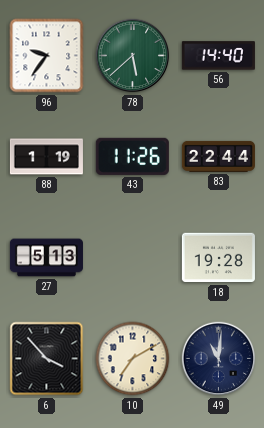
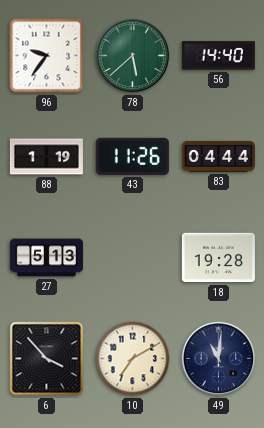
83: 22:44 -> 04:44
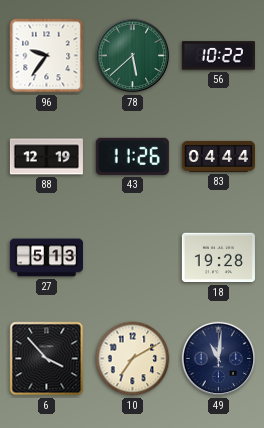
56: 14:40 -> 10:22
88: 1:19 -> 12:19
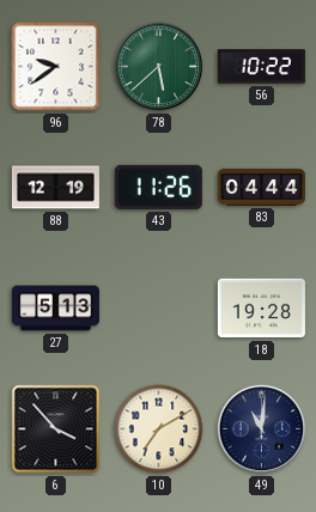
96: 9:36 -> 9:39
